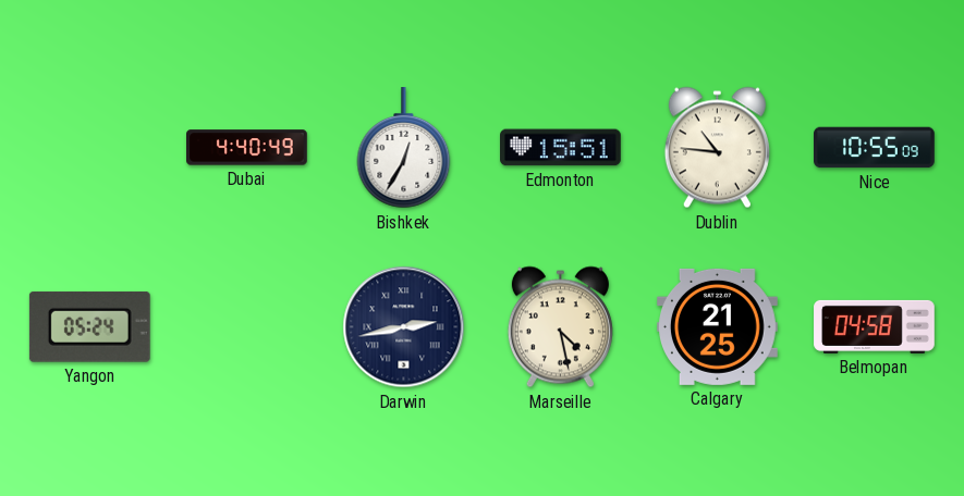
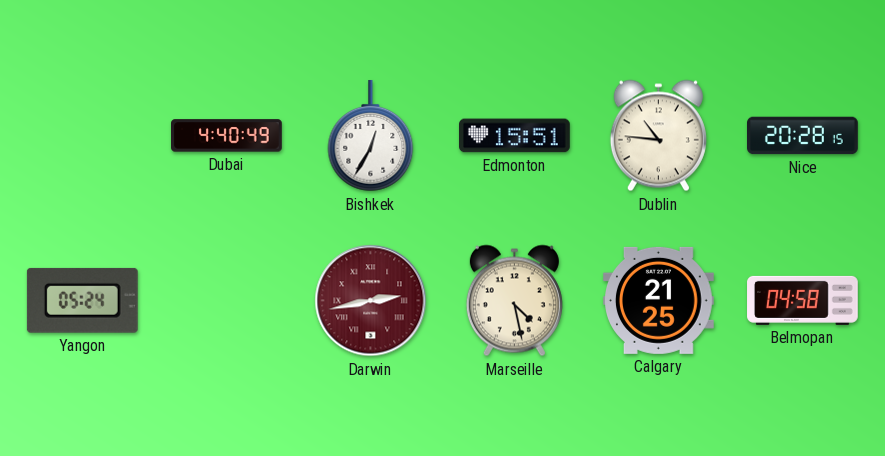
Nice: 10:55 -> 20:28
Darwin dial: navy -> burgundy
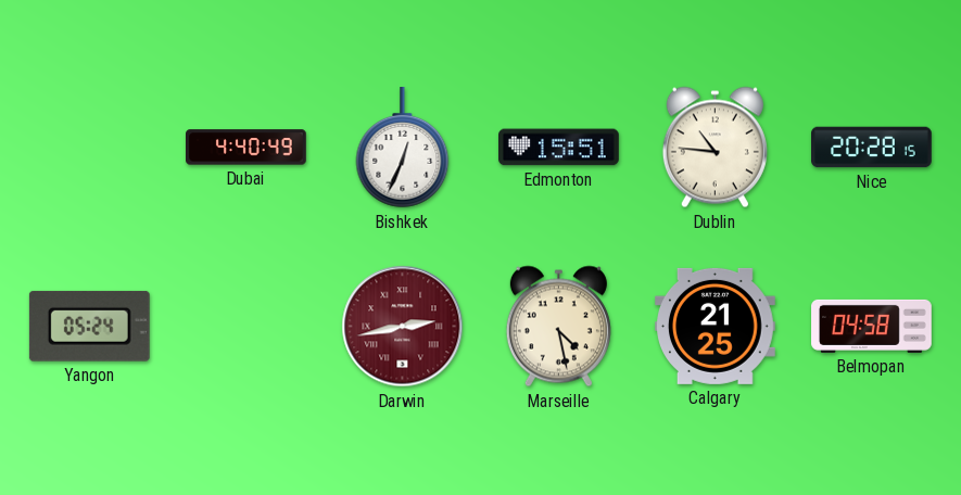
Bishkek: 12:35 -> 12:34
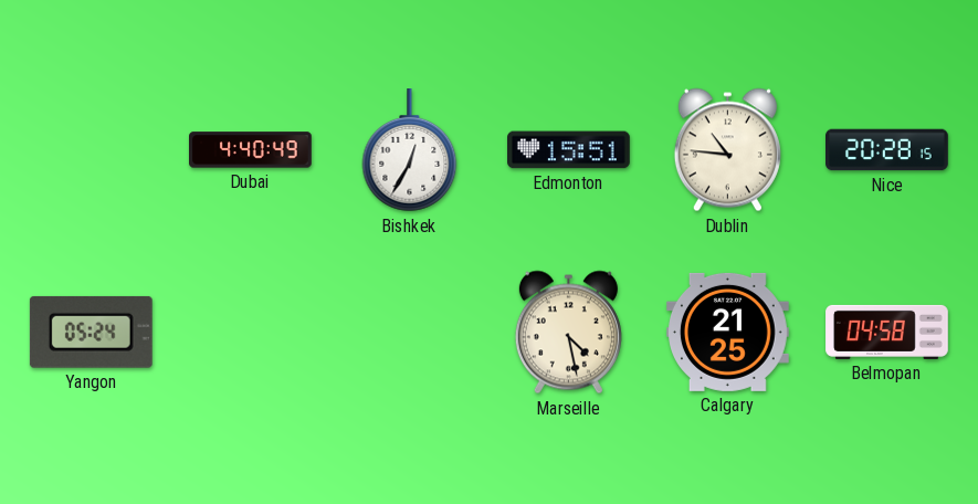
Bishkek: 12:34 -> 12:35
Darwin: 2:43 -> none
